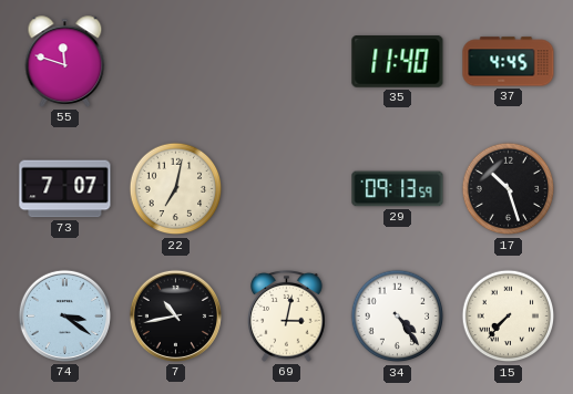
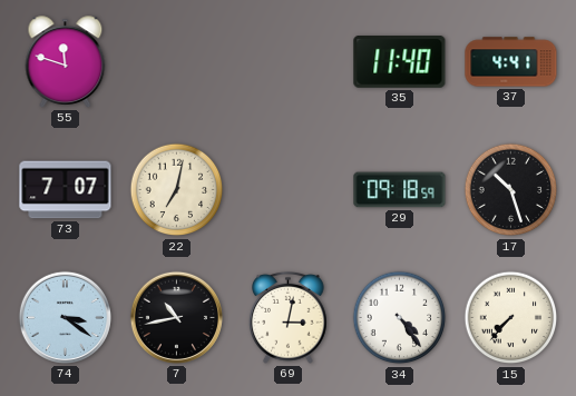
37: 4:45 -> 4:41
29: 09:13 -> 09:18
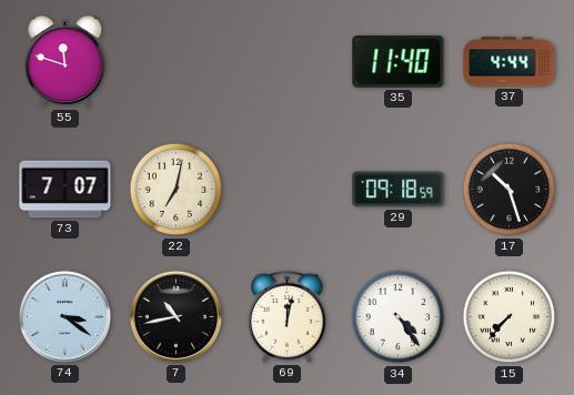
37: 4:41 -> 4:44
69: 3:02 -> 12:02
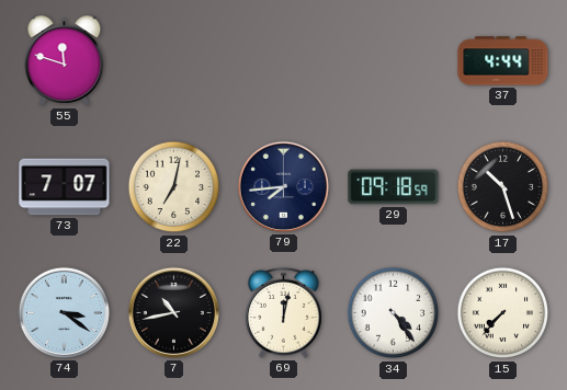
35: 11:40 -> none
79: none -> 7:44
